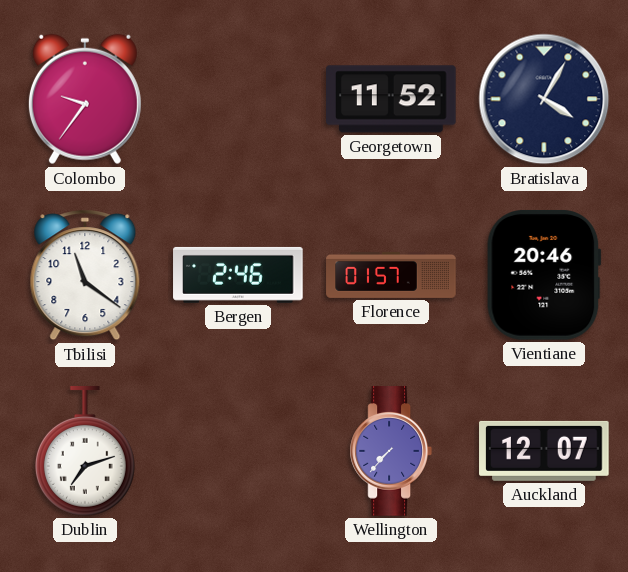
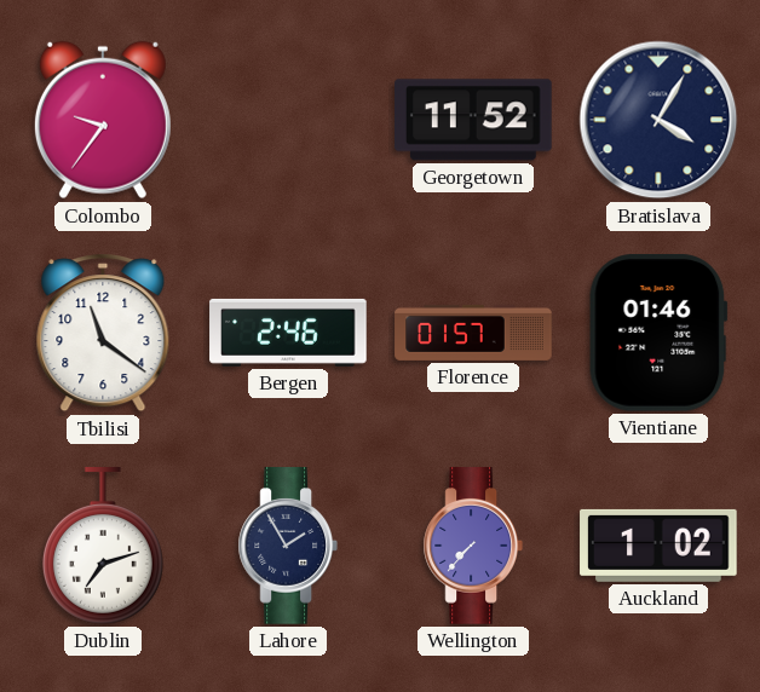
Vientiane: 20:46 -> 01:46
Lahore: none -> 1:55
Auckland: 12:07 -> 1:02
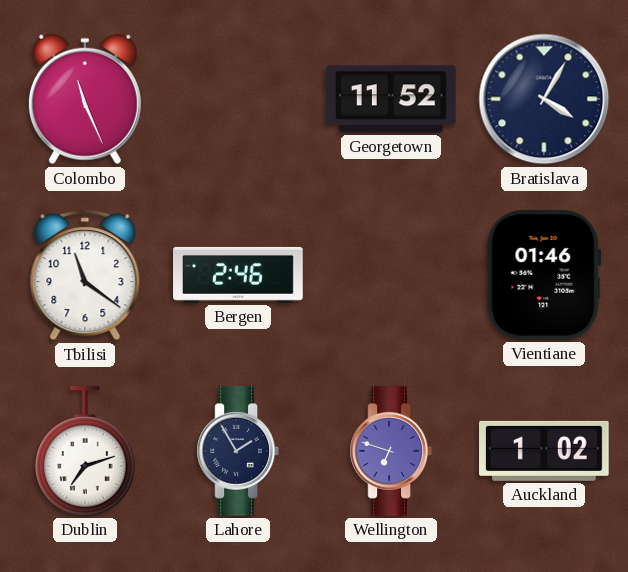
Colombo: 9:36 -> 11:26
Florence: 01:57 -> none
Wellington: 7:37 -> 6:48
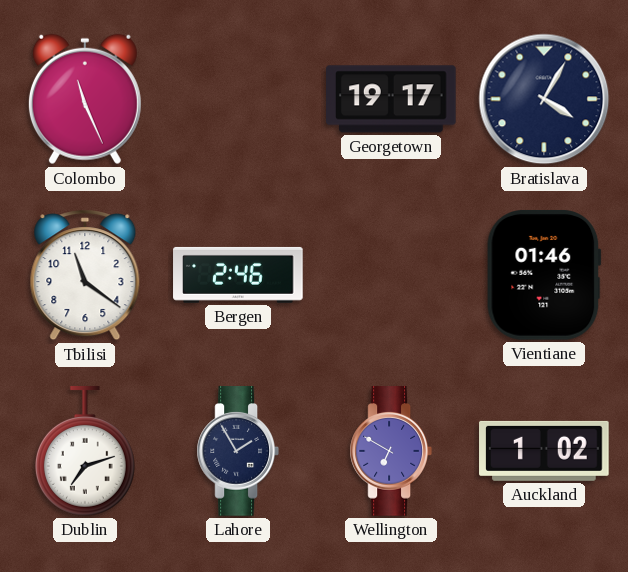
Georgetown: 11:52 -> 19:17
Wellington: 6:48 -> 6:50
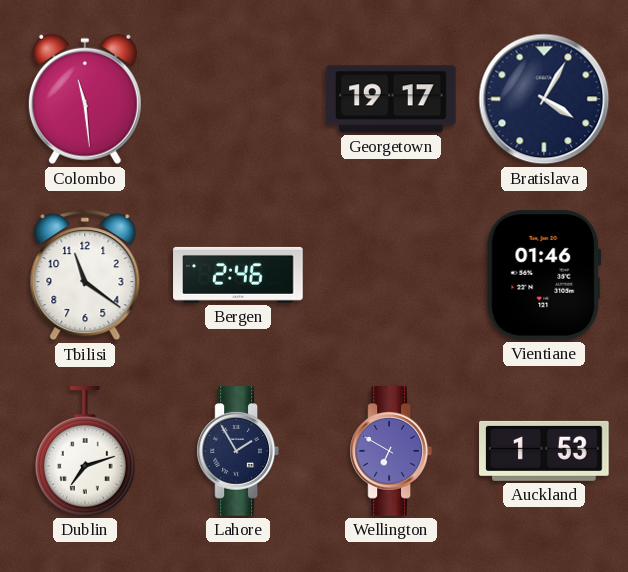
Colombo: 11:26 -> 11:29
Auckland: 1:02 -> 1:53
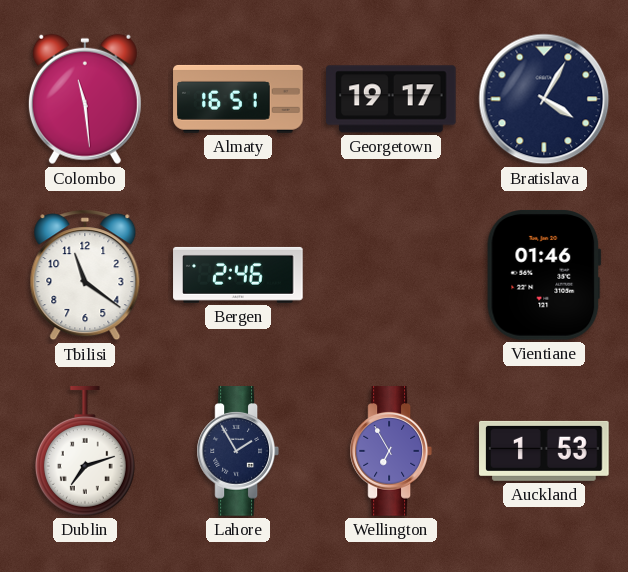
Almaty: none -> 16:51
Wellington: 6:50 -> 6:55
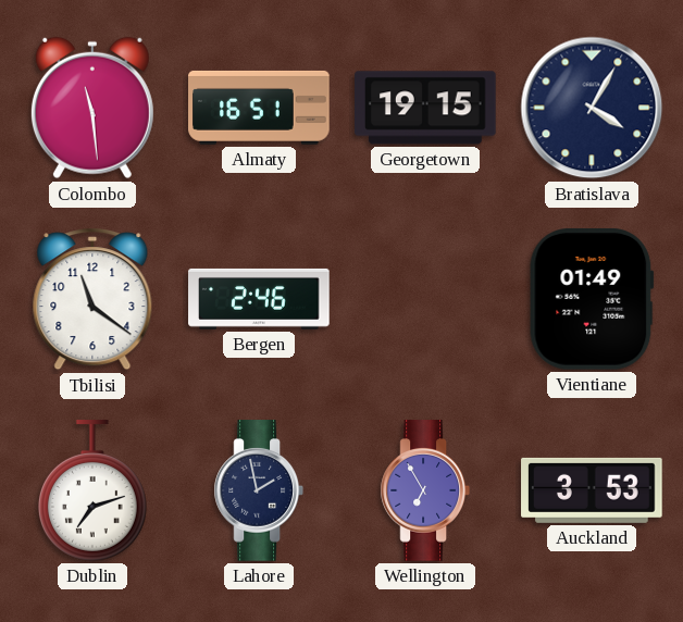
Georgetown: 19:17 -> 19:15
Vientiane: 01:46 -> 01:49
Lahore: 1:55 -> 1:58
Auckland: 1:53 -> 3:53
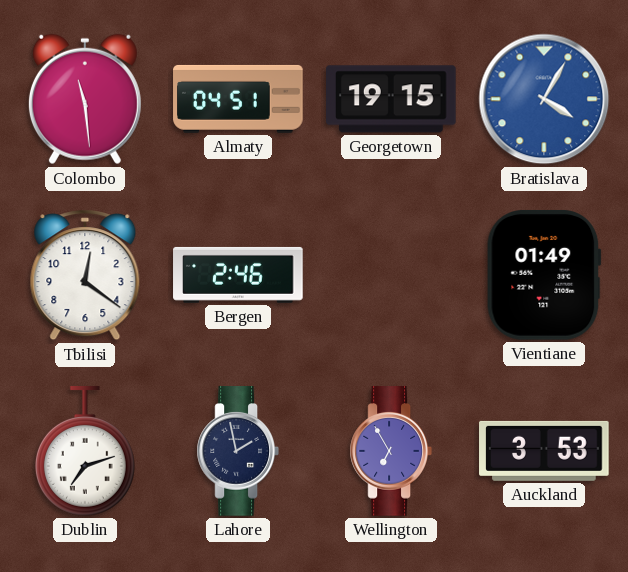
Almaty: 16:51 -> 04:51
Bratislava dial: navy -> blue
Tbilisi: 11:21 -> 12:21
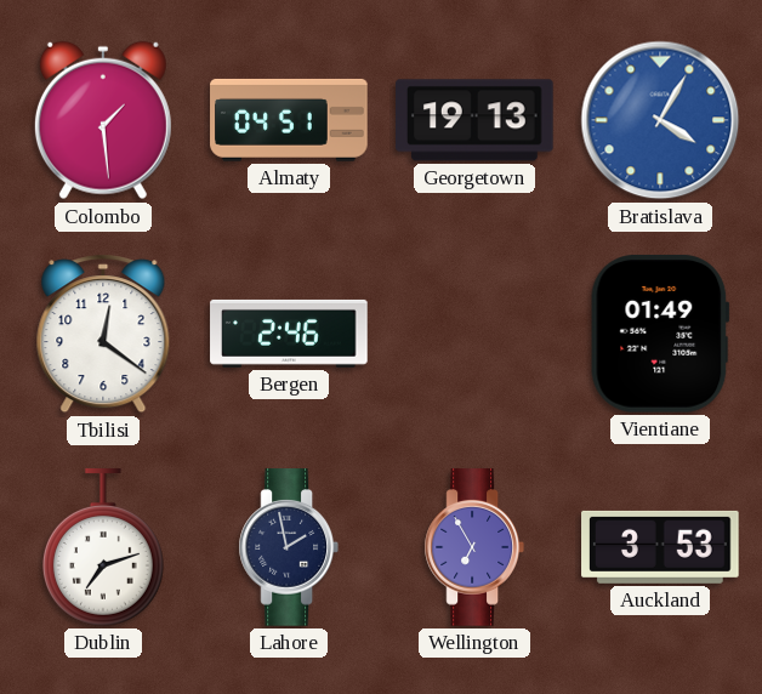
Colombo: 11:29 -> 1:29
Georgetown: 19:15 -> 19:13
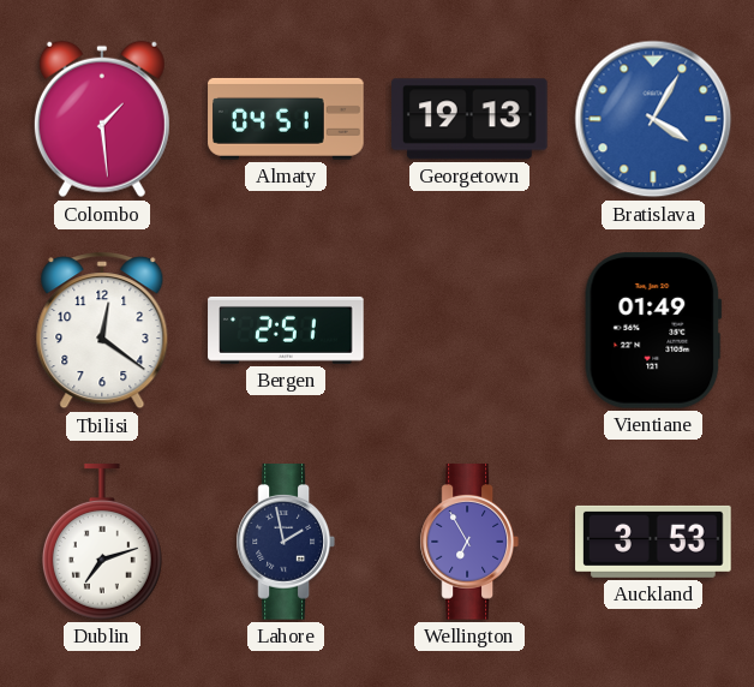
Bergen: 2:46 -> 2:51
